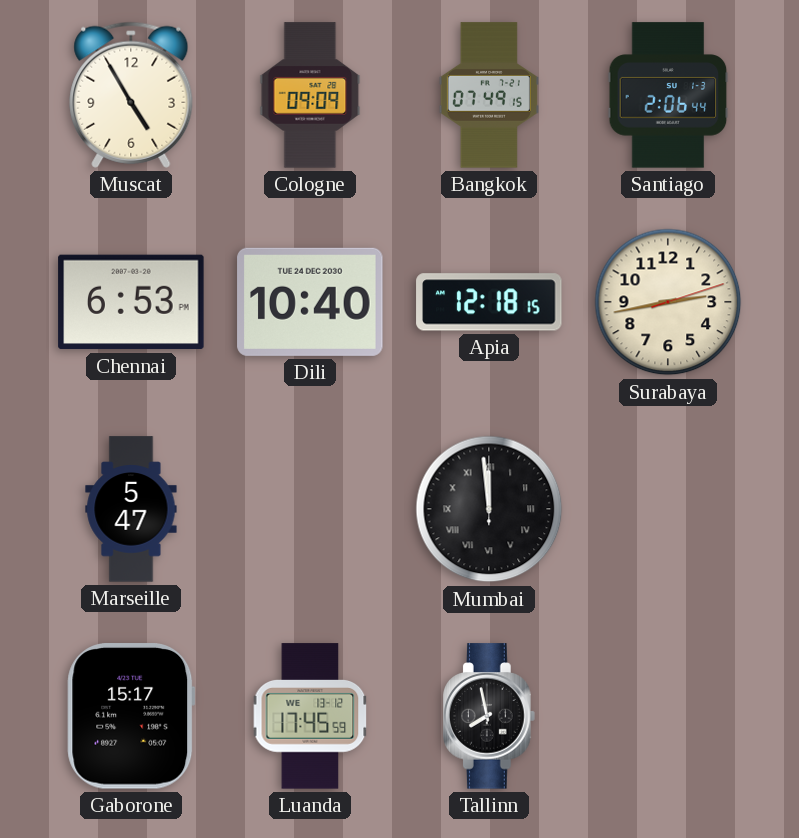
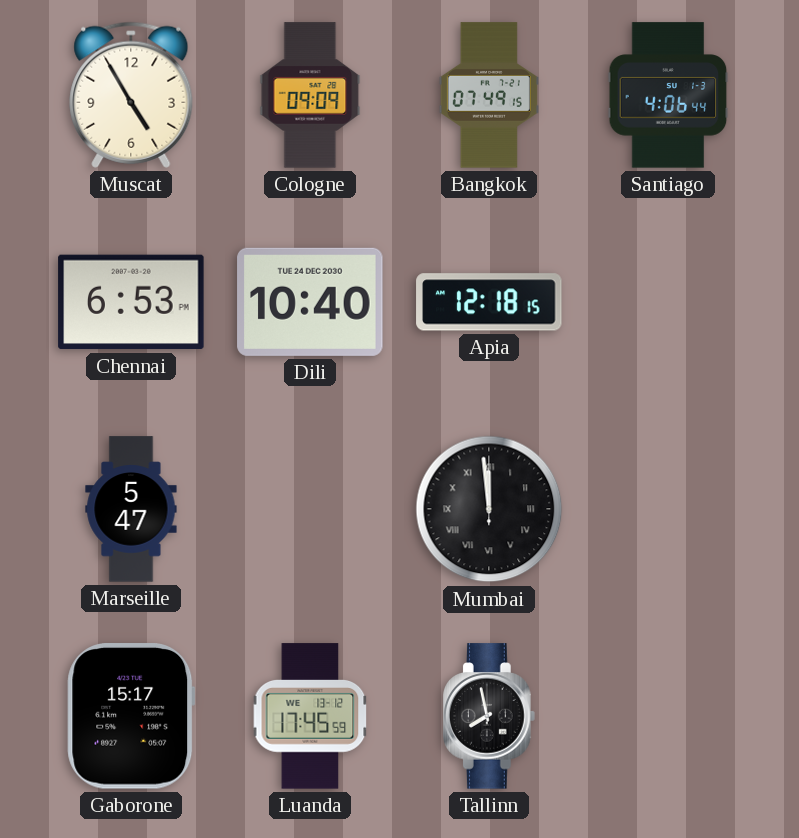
Santiago: 2:06 -> 4:06
Surabaya: 2:43 -> none
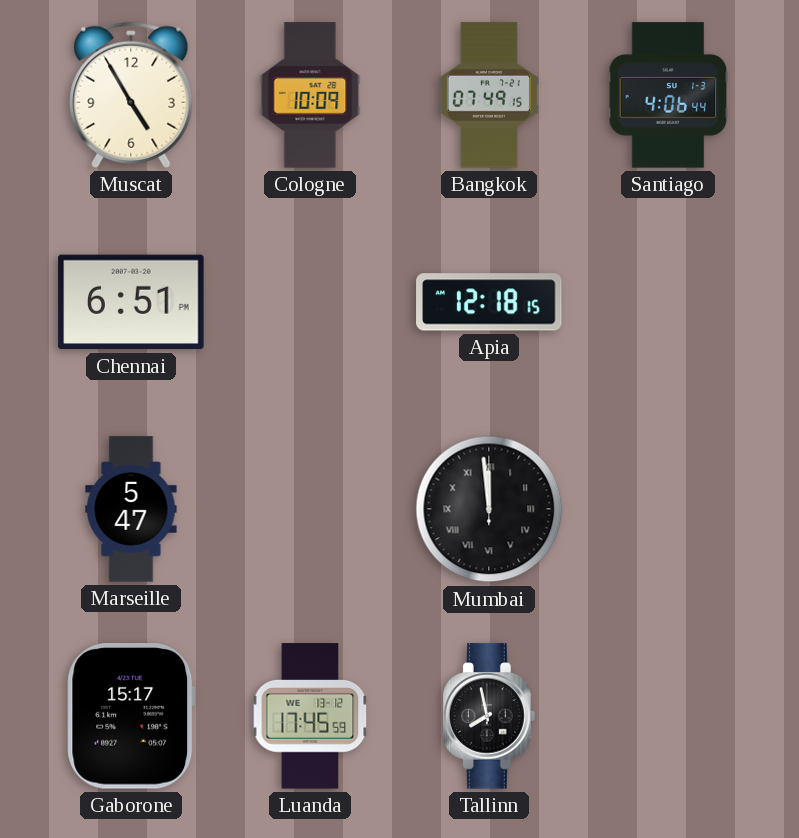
Cologne: 09:09 -> 10:09
Chennai: 6:53 -> 6:51
Dili: 10:40 -> none
